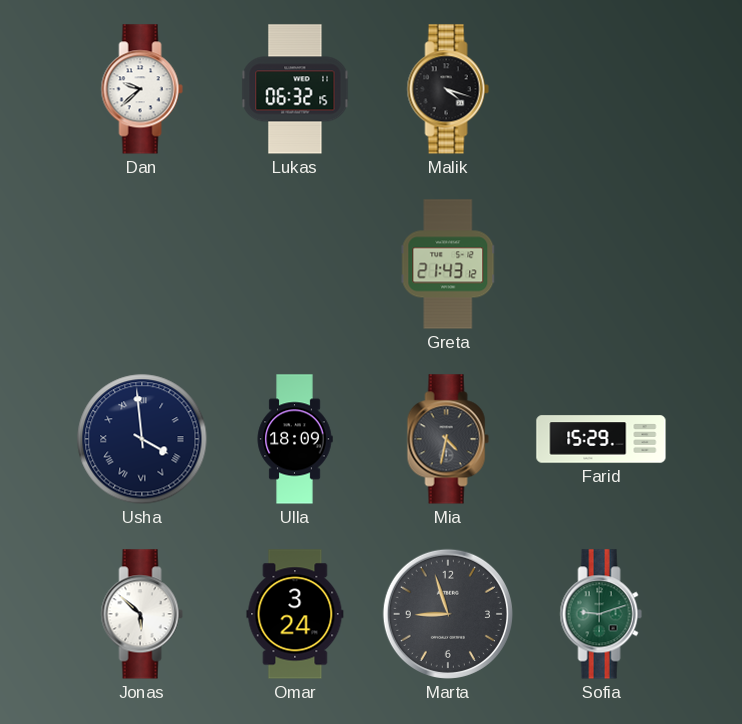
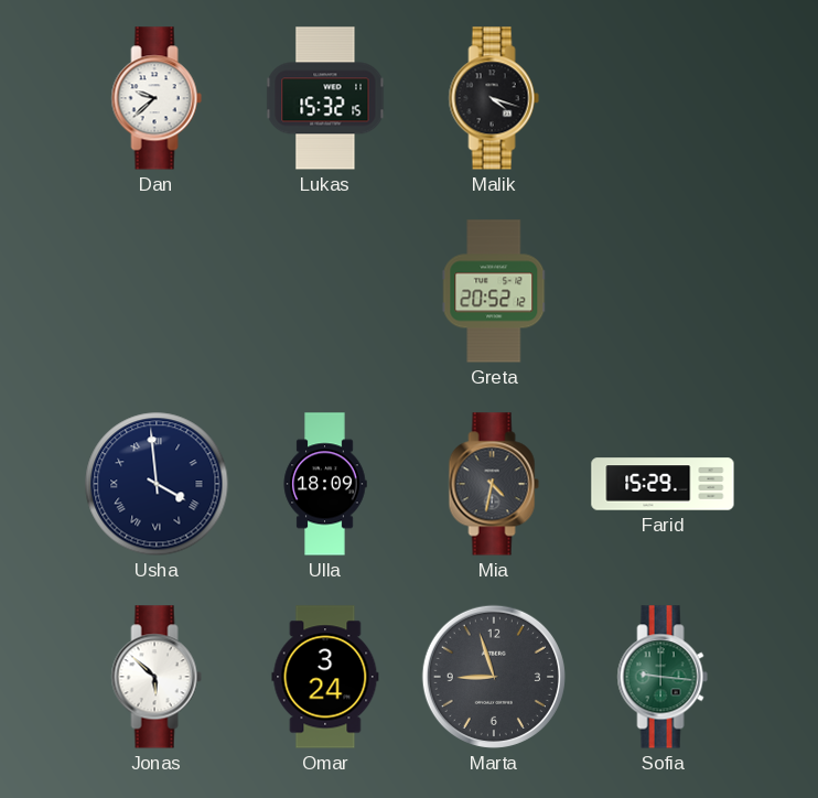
Lukas: 06:32 -> 15:32
Greta: 21:43 -> 20:52
Sofia: 9:12 -> 9:16
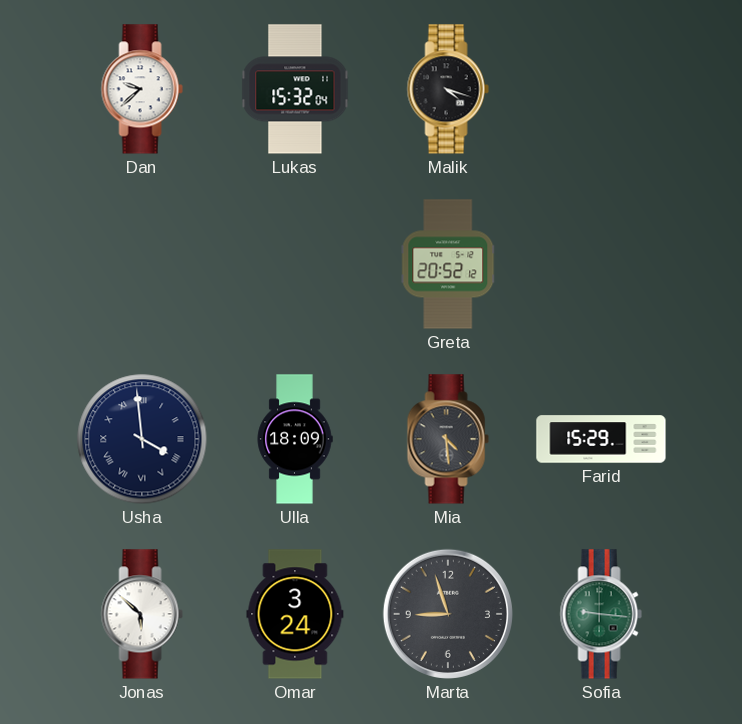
Lukas: 15:32:15 -> 15:32:04
Mia: 4:32 -> 4:29
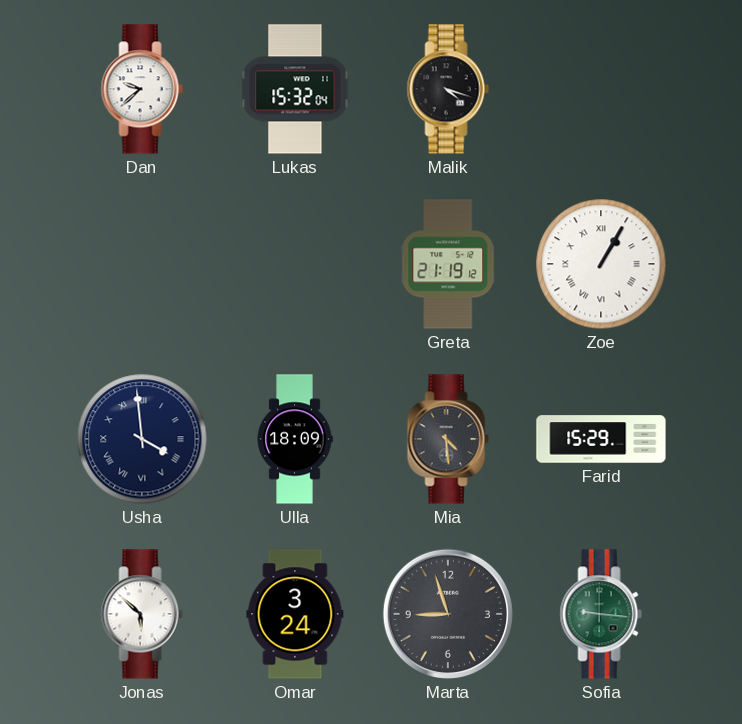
Greta: 20:52 -> 21:19
Zoe: none -> 1:05
